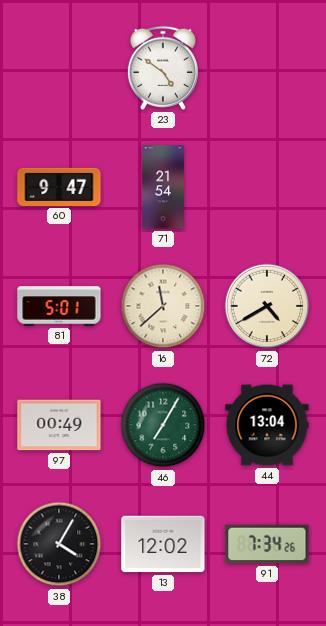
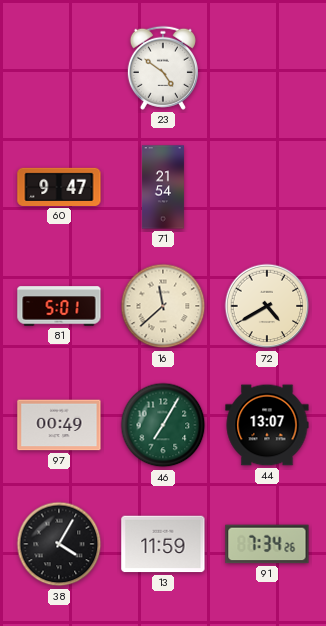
44: 13:04 -> 13:07
13: 12:02 -> 11:59
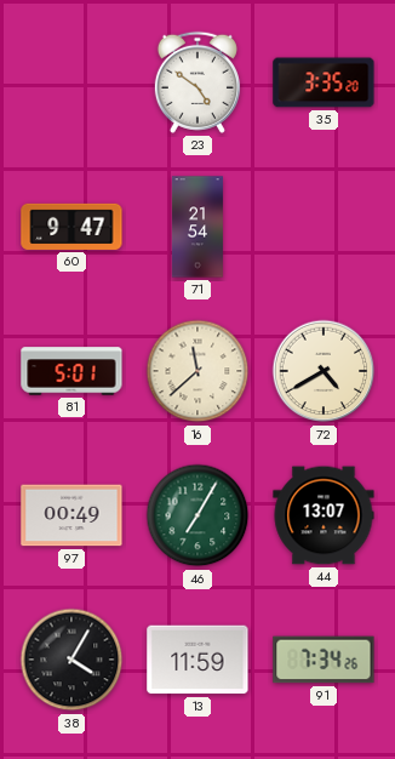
35: none -> 3:35
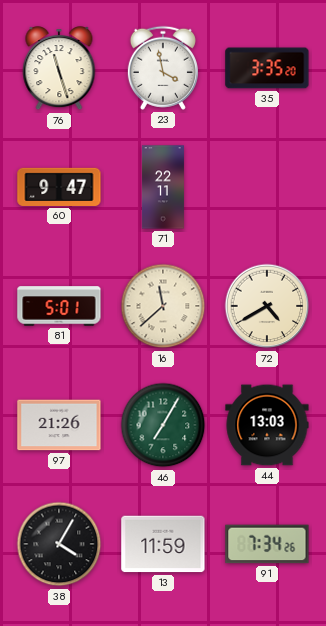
76: none -> 11:27
23: 4:51 -> 3:58
71: 21:54 -> 22:11
97: 00:49 -> 21:26
44: 13:07 -> 13:03
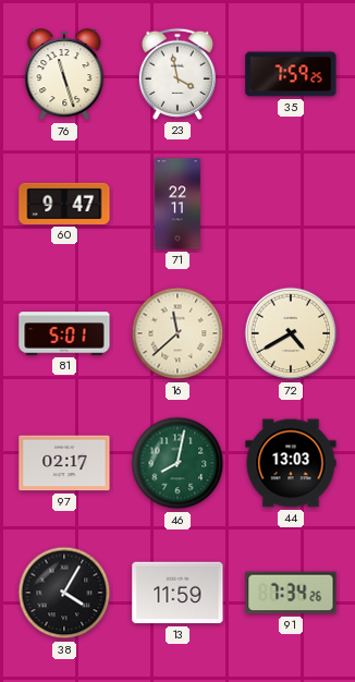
35: 3:35 -> 7:59
97: 21:26 -> 02:17
46: 7:05 -> 8:02
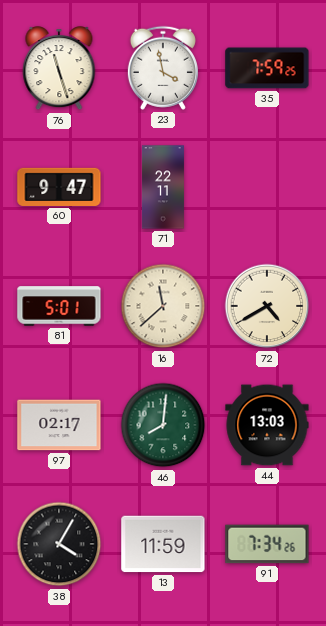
46: 8:02 -> 8:01
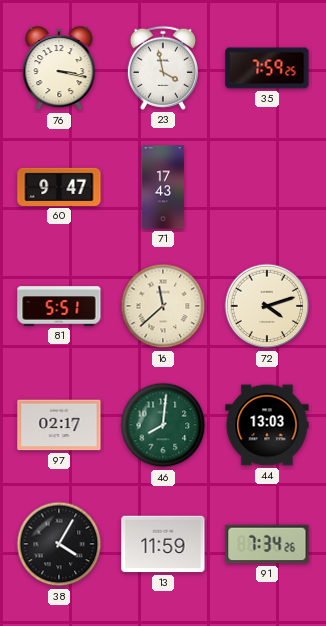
76: 11:27 -> 3:17
71: 22:11 -> 17:43
81: 5:01 -> 5:51
72: 4:40 -> 4:12
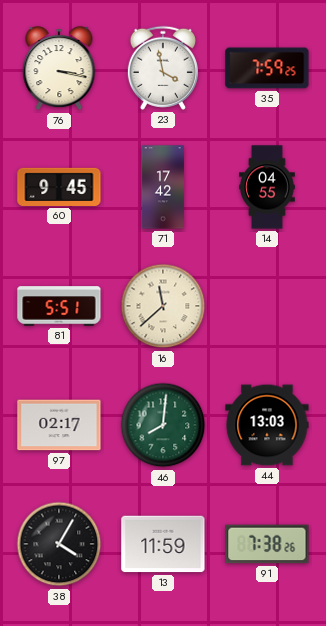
60: 9:47 -> 9:45
71: 17:43 -> 17:42
14: none -> 04:55
72: 4:12 -> none
91: 7:34 -> 7:38
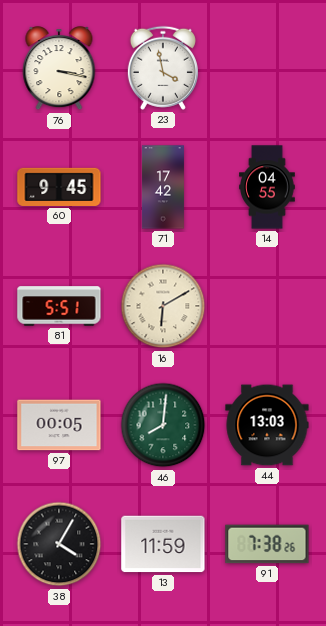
35: 7:59 -> none
16: 11:38 -> 6:10
97: 02:17 -> 00:05
